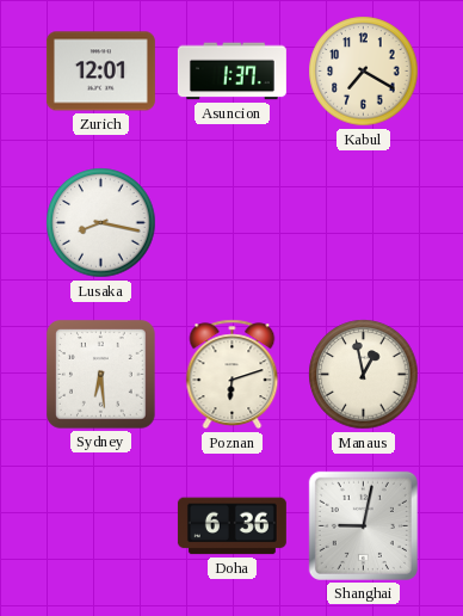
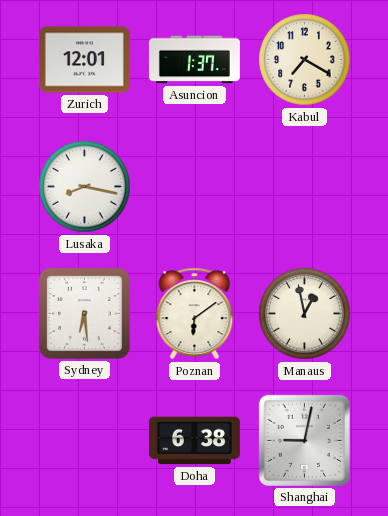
Poznan: 6:12 -> 6:09
Doha: 6:36 -> 6:38
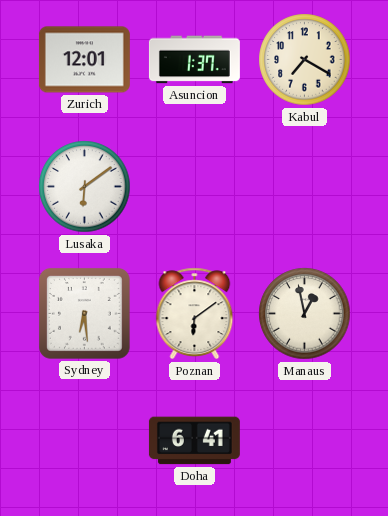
Lusaka: 8:17 -> 6:09
Doha: 6:38 -> 6:41
Shanghai: 9:02 -> none
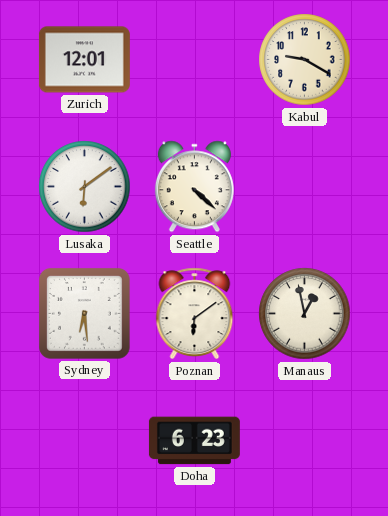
Asuncion: 1:37 -> none
Kabul: 7:20 -> 9:20
Seattle: none -> 4:22
Doha: 6:41 -> 6:23
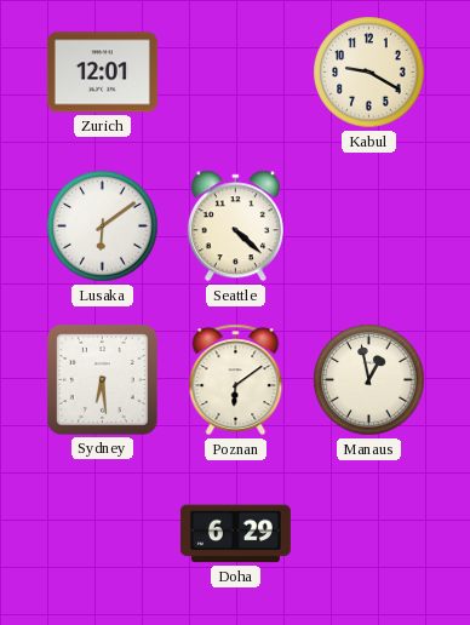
Doha: 6:23 -> 6:29
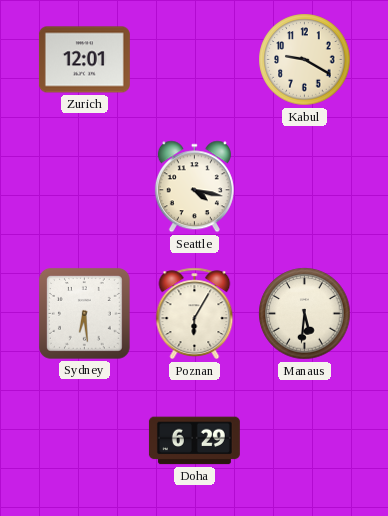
Lusaka: 6:09 -> none
Seattle: 4:22 -> 4:17
Poznan: 6:09 -> 6:05
Manaus: 12:58 -> 5:31
